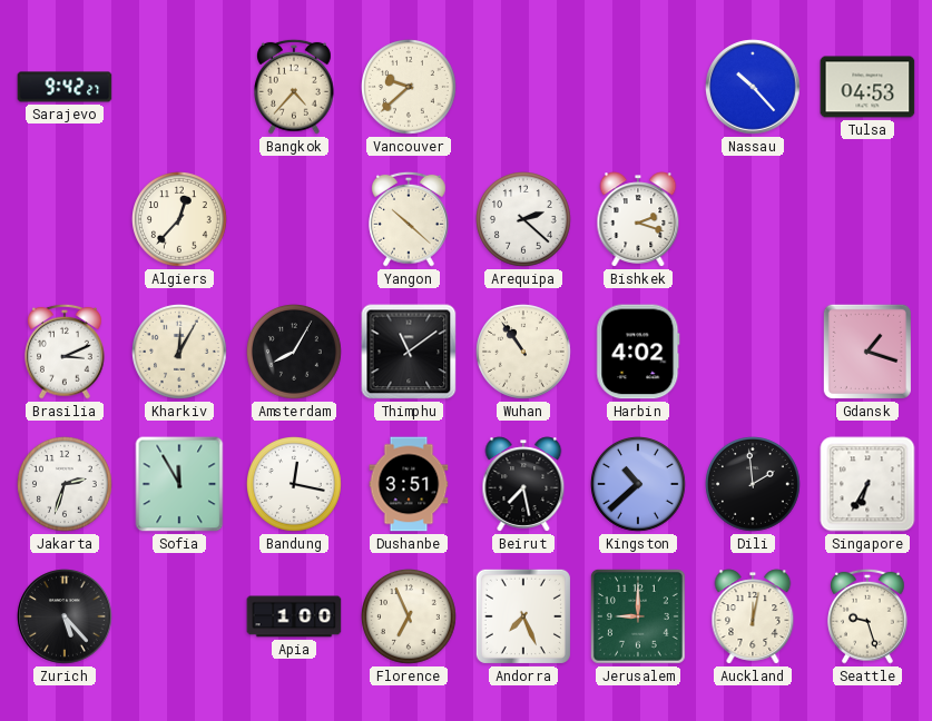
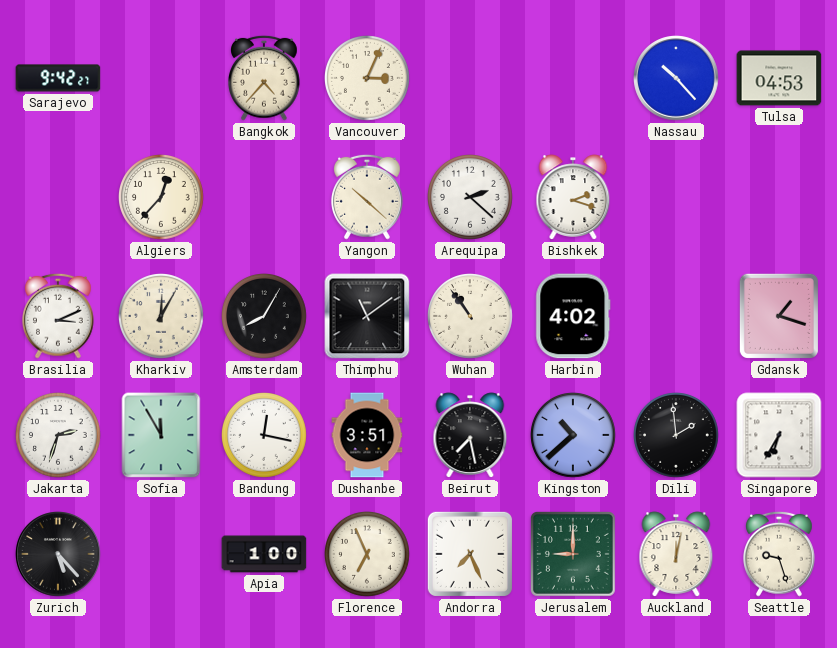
Vancouver: 9:38 -> 3:04
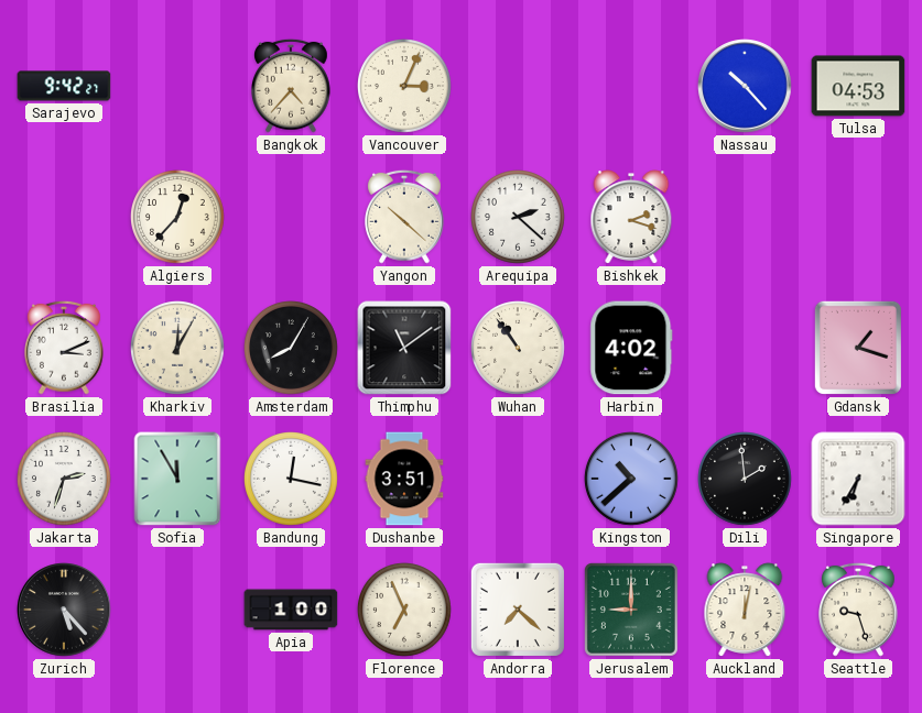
Beirut: 7:28 -> none
Andorra: 7:26 -> 7:22
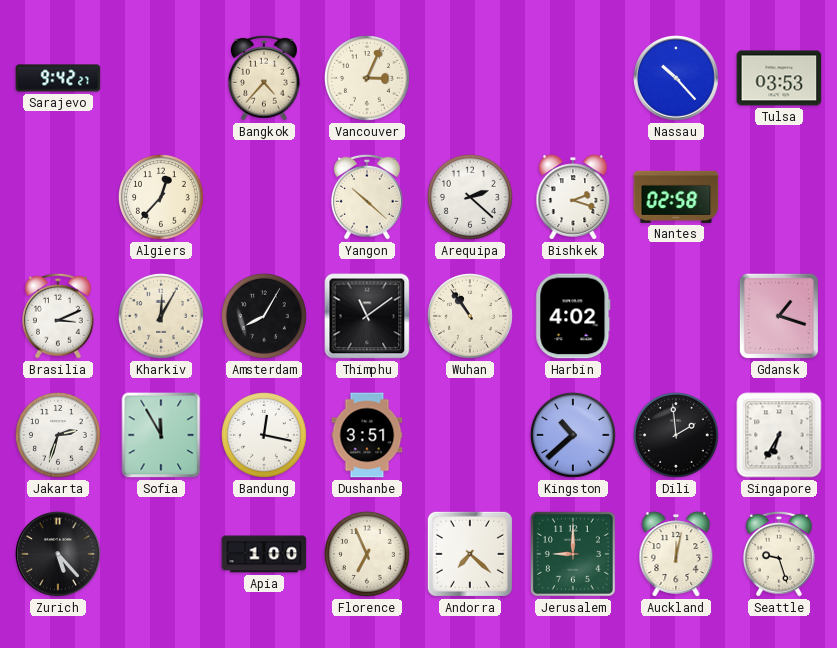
Tulsa: 04:53 -> 03:53
Nantes: none -> 02:58
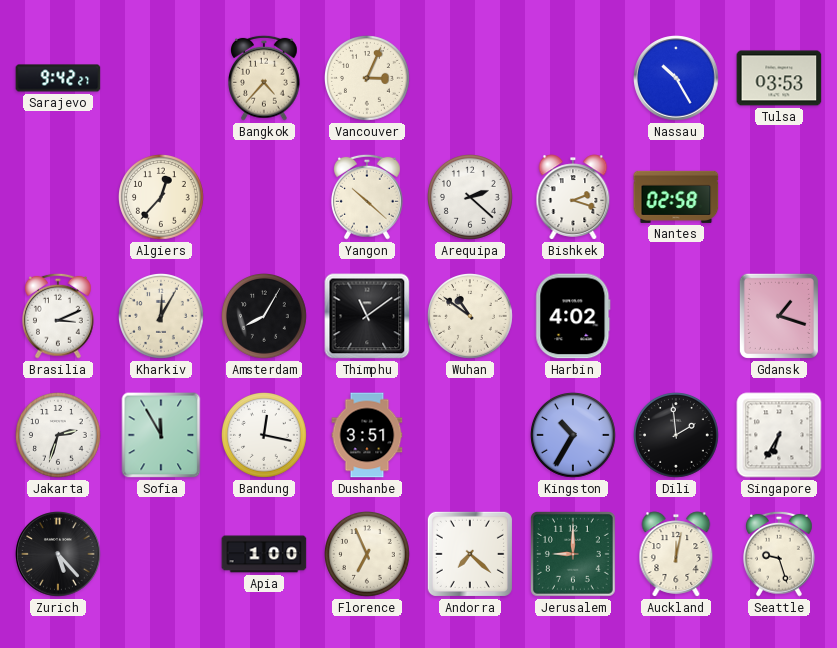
Nassau: 10:23 -> 10:25
Wuhan: 10:54 -> 10:51
Kingston: 10:38 -> 10:35
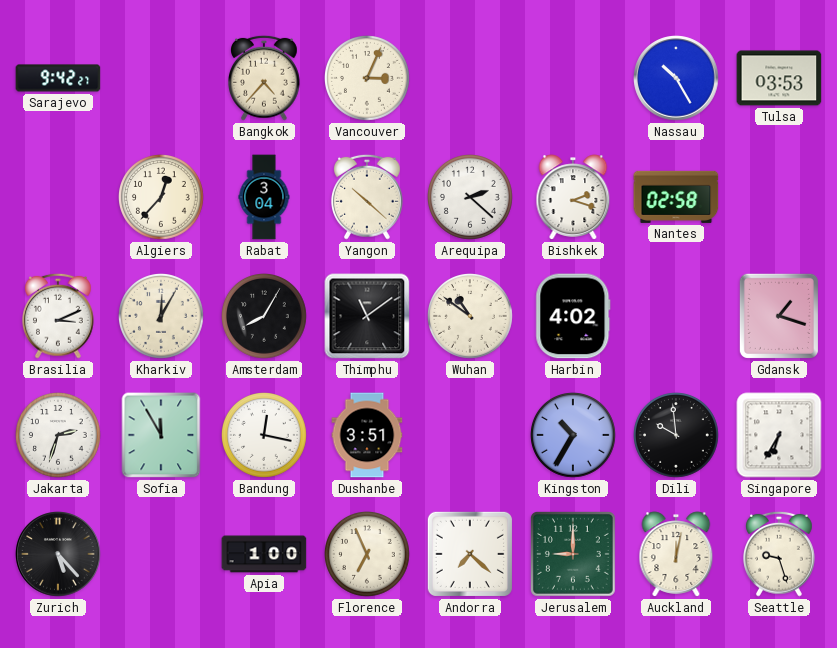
Rabat: none -> 3:04
Dili: 1:59 -> 9:59
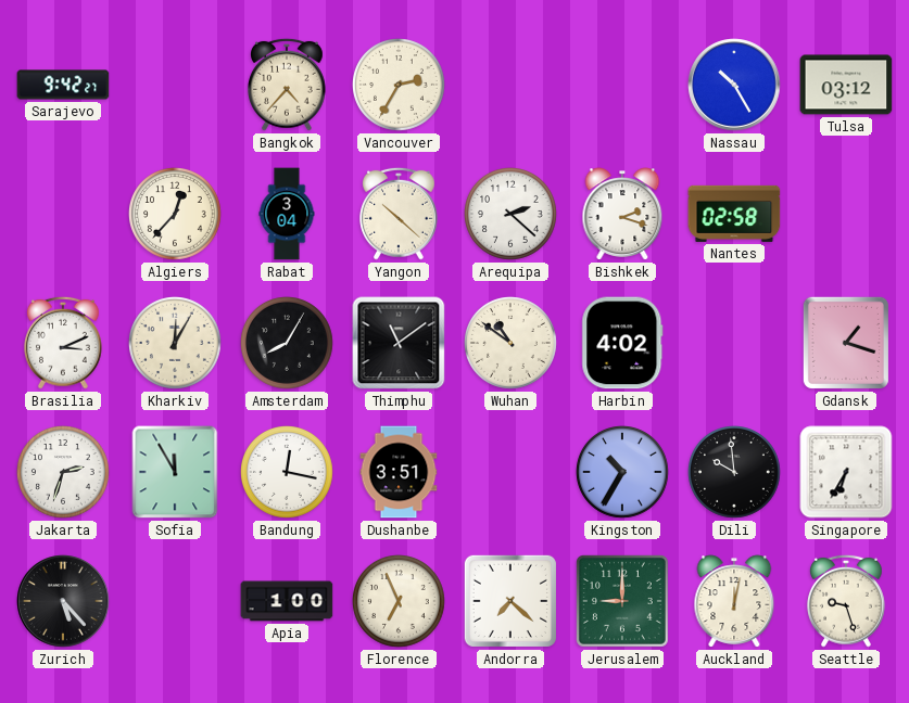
Vancouver: 3:04 -> 2:35
Tulsa: 03:53 -> 03:12
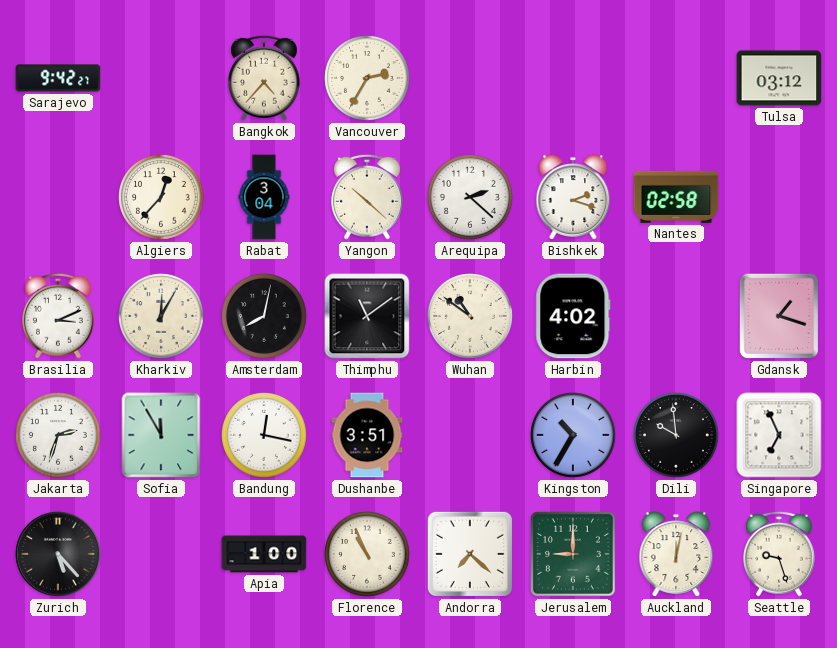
Nassau: 10:25 -> none
Amsterdam: 8:05 -> 8:02
Singapore: 6:35 -> 6:56
Florence: 6:56 -> 10:56
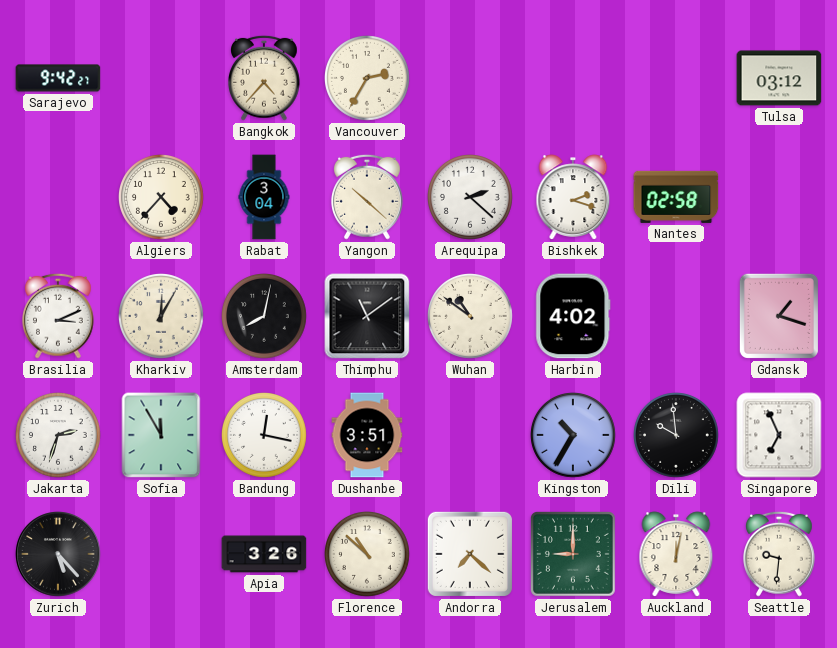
Algiers: 12:37 -> 4:37
Apia: 1:00 -> 3:26
Florence: 10:56 -> 10:52
Seattle: 9:27 -> 9:31
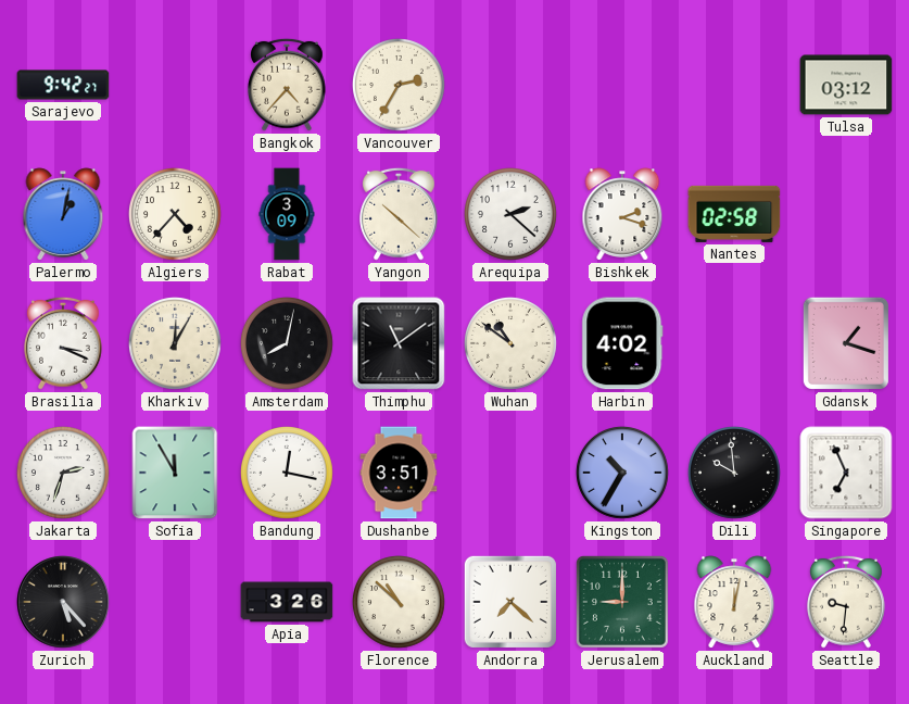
Palermo: none -> 1:02
Rabat: 3:04 -> 3:09
Brasilia: 3:11 -> 3:19
